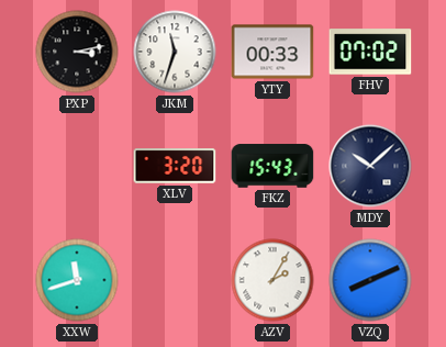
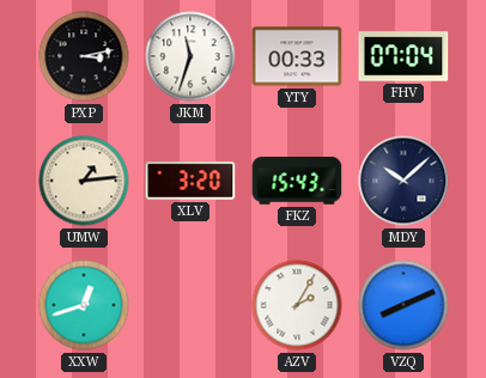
FHV: 07:02 -> 07:04
UMW: none -> 1:14
XXW: 11:42 -> 12:42
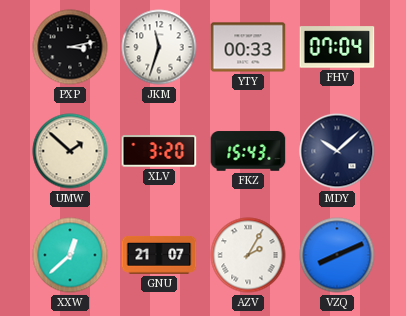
UMW: 1:14 -> 1:52
XXW: 12:42 -> 12:38
GNU: none -> 21:07
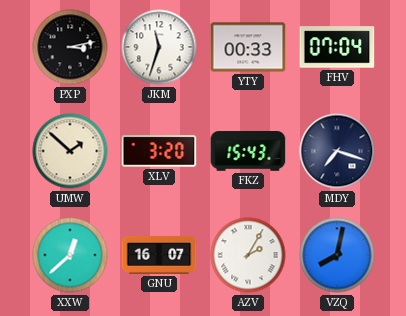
MDY: 10:08 -> 7:18
GNU: 21:07 -> 16:07
VZQ: 8:11 -> 8:02
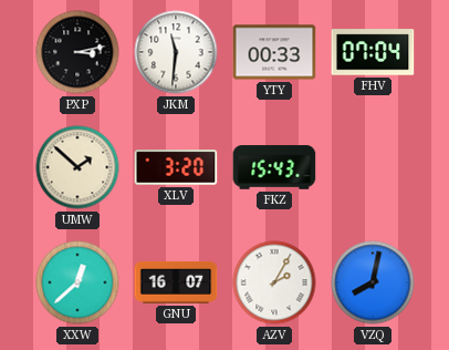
JKM: 11:33 -> 11:31
MDY: 7:18 -> none
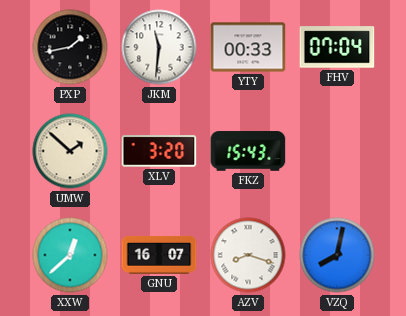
PXP: 3:13 -> 1:43
AZV: 2:05 -> 8:18
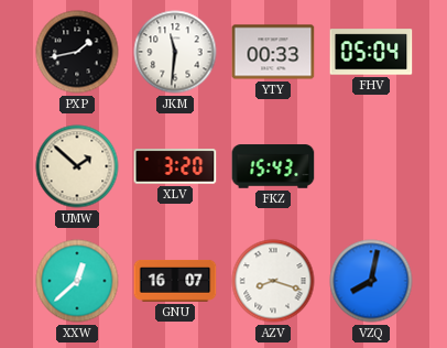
FHV: 07:04 -> 05:04
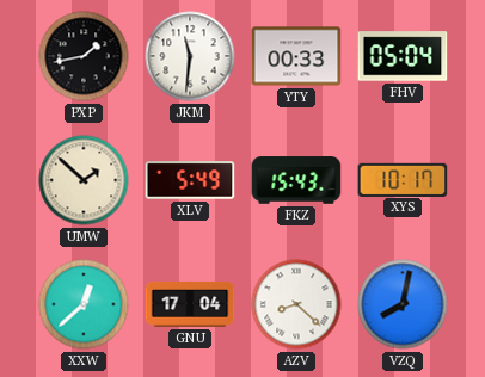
XLV: 3:20 -> 5:49
XYS: none -> 10:17
GNU: 16:07 -> 17:04
AZV: 8:18 -> 8:22
